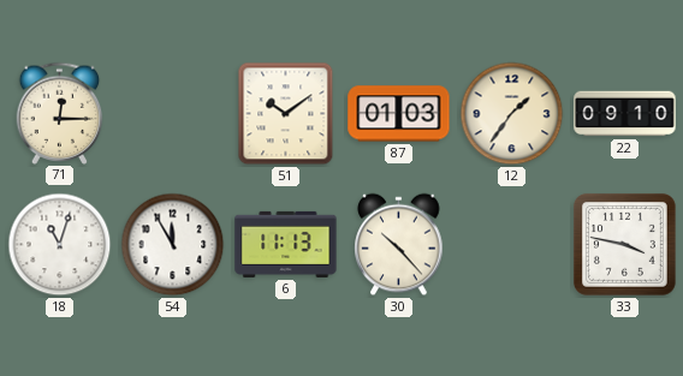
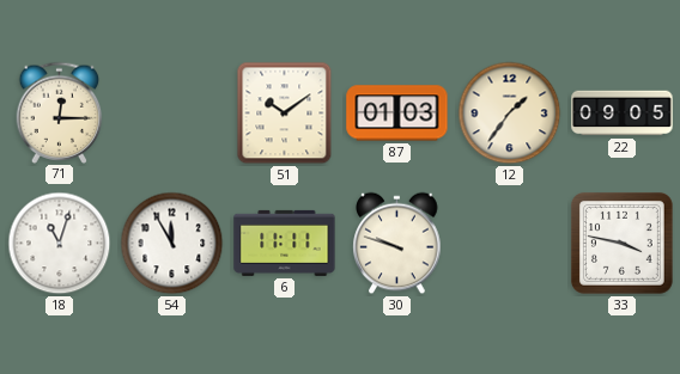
22: 09:10 -> 09:05
6: 11:13 -> 11:11
30: 10:23 -> 9:48
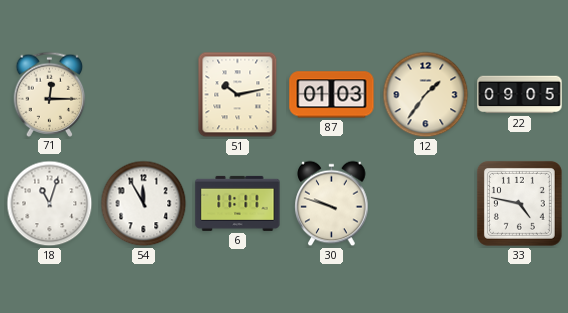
51: 10:09 -> 10:13
33: 3:47 -> 4:47
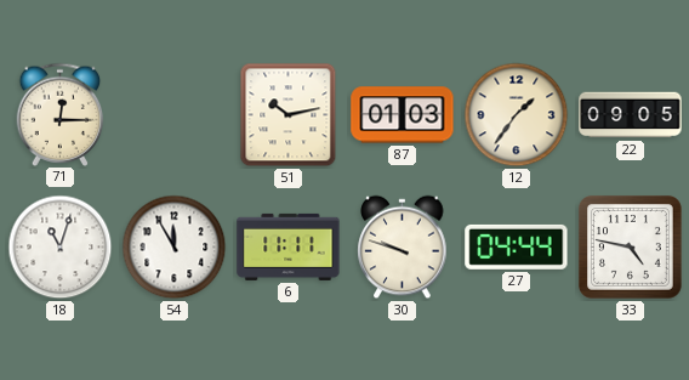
27: none -> 04:44
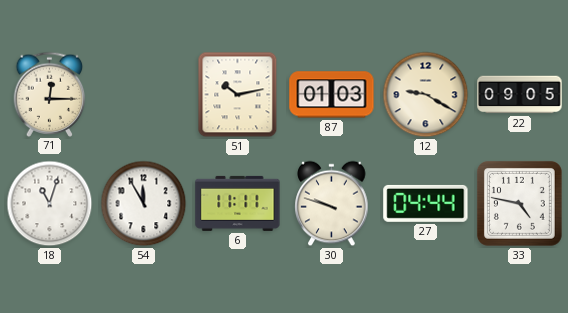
12: 1:36 -> 9:20
